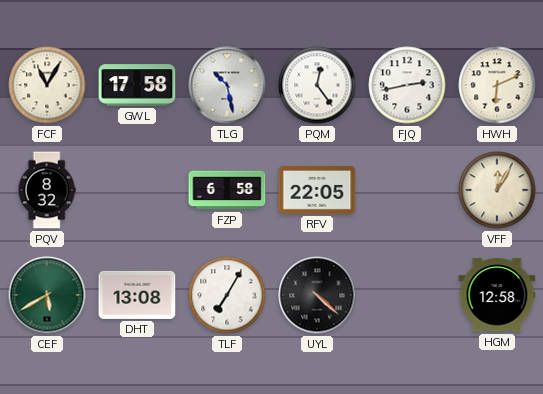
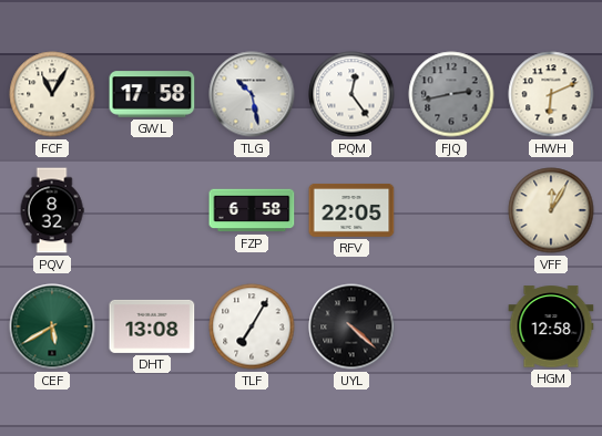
FJQ dial: white -> grey
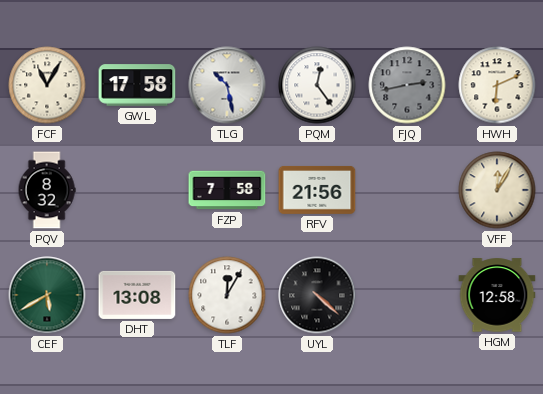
FZP: 6:58 -> 7:58
RFV: 22:05 -> 21:56
TLF: 7:05 -> 12:05
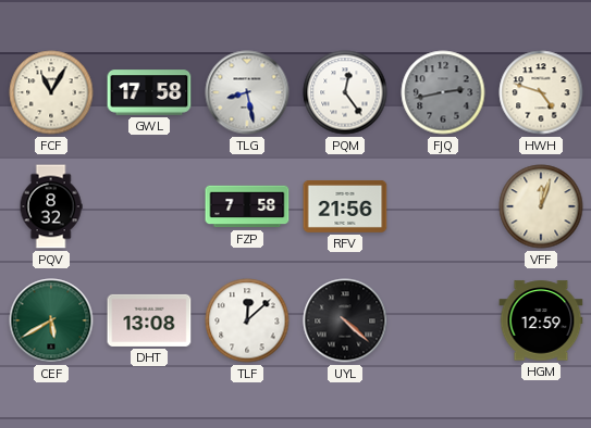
TLG: 10:28 -> 8:28
HWH: 6:11 -> 4:48
VFF: 12:05 -> 12:03
TLF: 12:05 -> 12:08
HGM: 12:58 -> 12:59
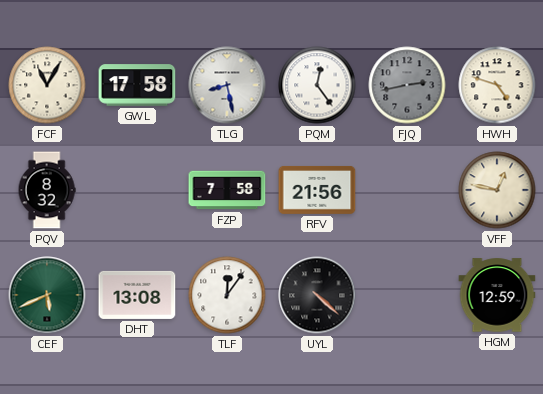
VFF: 12:03 -> 12:47
CEF: 5:40 -> 5:41
TLF: 12:08 -> 12:06
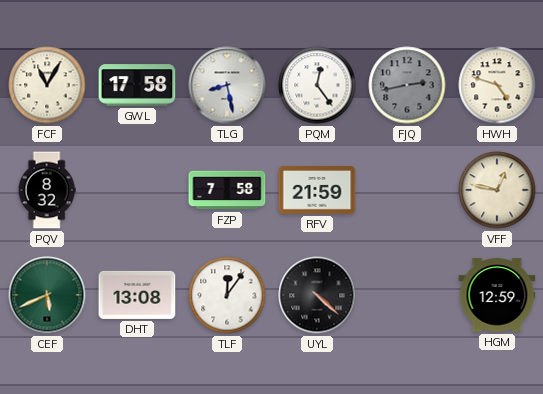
RFV: 21:56 -> 21:59
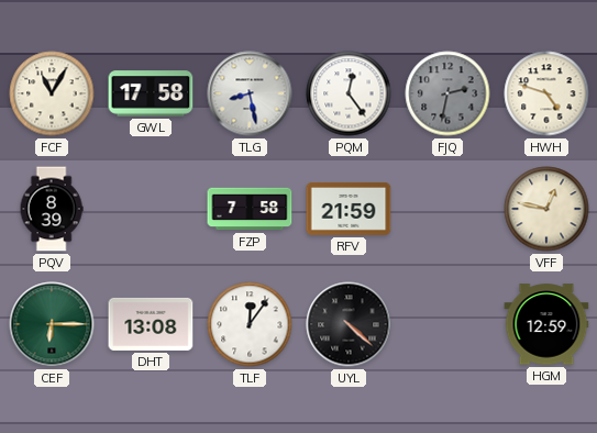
FJQ: 2:43 -> 2:32
PQV: 8:32 -> 8:39
CEF: 5:41 -> 6:15
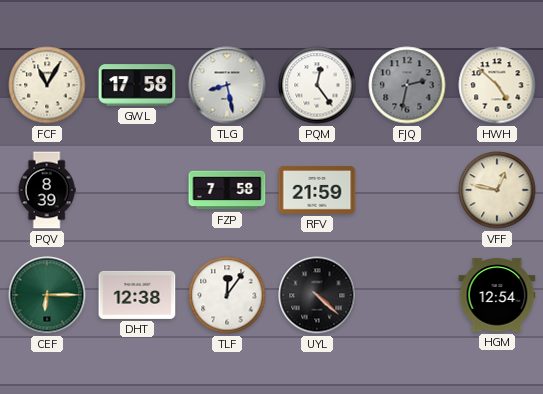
HWH: 4:48 -> 4:52
DHT: 13:08 -> 12:38
HGM: 12:59 -> 12:54
